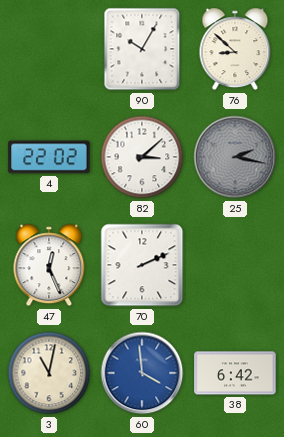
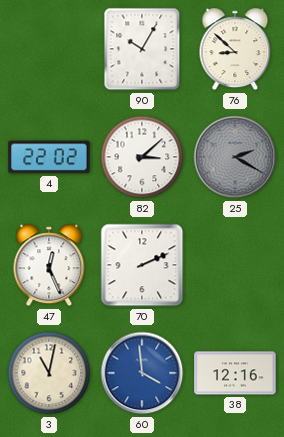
25: 2:17 -> 2:20
38: 6:42 -> 12:16
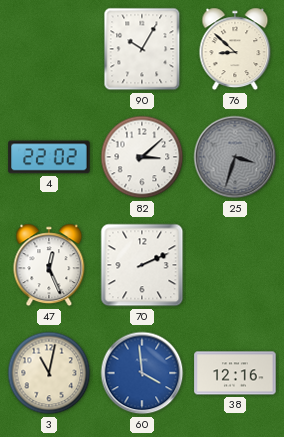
25: 2:20 -> 3:33
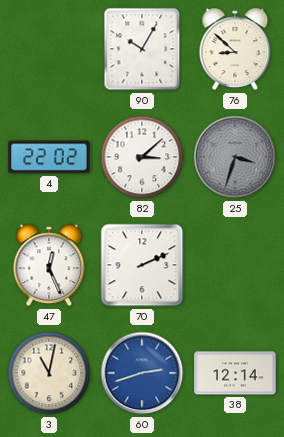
60: 3:59 -> 2:42
38: 12:16 -> 12:14
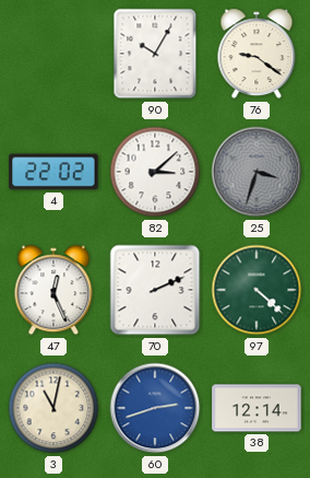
76: 8:52 -> 9:21
97: none -> 4:22
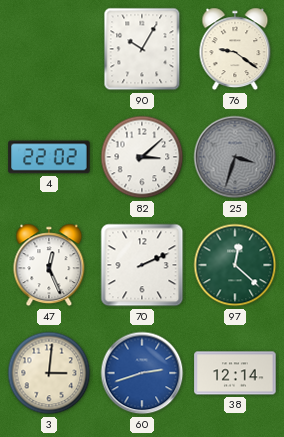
97: 4:22 -> 12:22
3: 11:02 -> 3:01
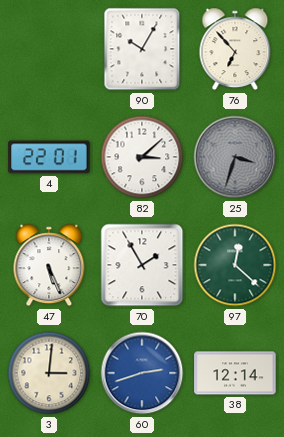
76: 9:21 -> 6:53
4: 22:02 -> 22:01
47: 12:26 -> 5:26
70: 2:11 -> 1:55
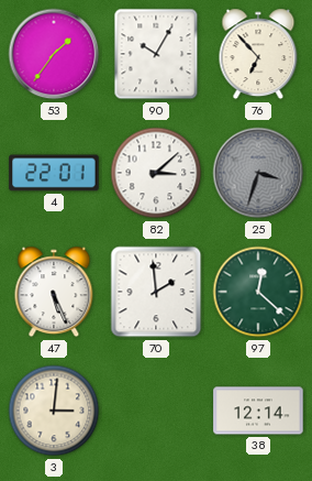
53: none -> 1:36
70: 1:55 -> 1:59
60: 2:42 -> none
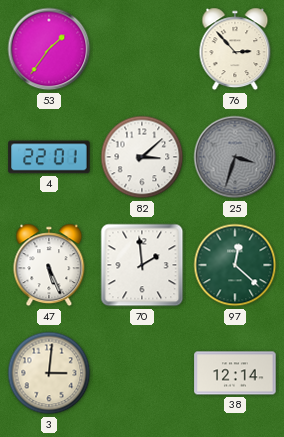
90: 10:05 -> none
76: 6:53 -> 2:53
